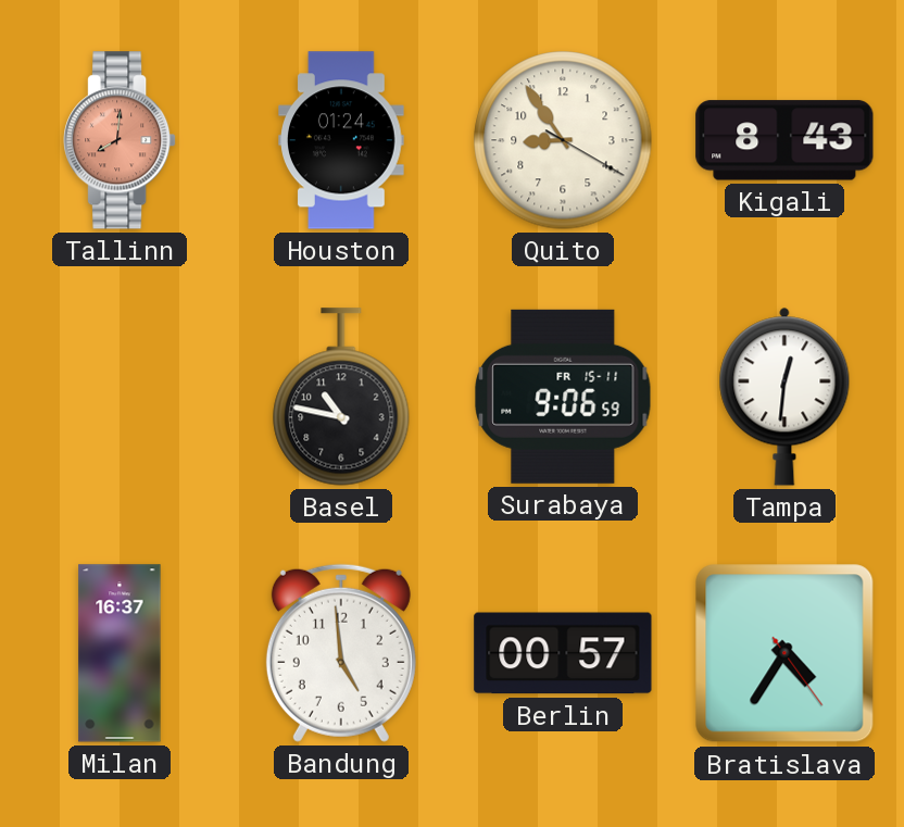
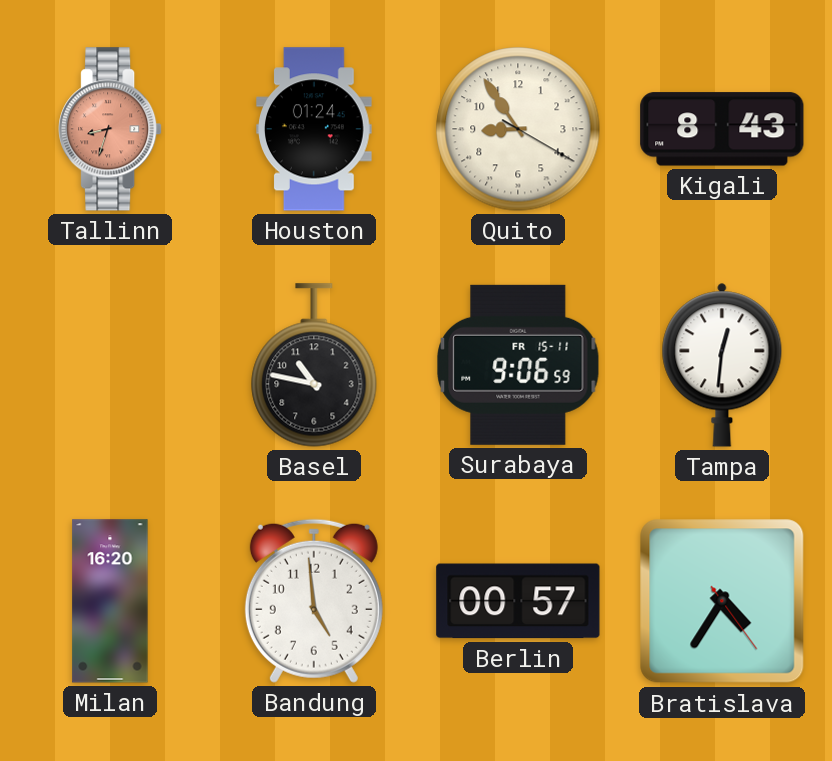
Tallinn: 8:01 -> 8:33
Milan: 16:37 -> 16:20
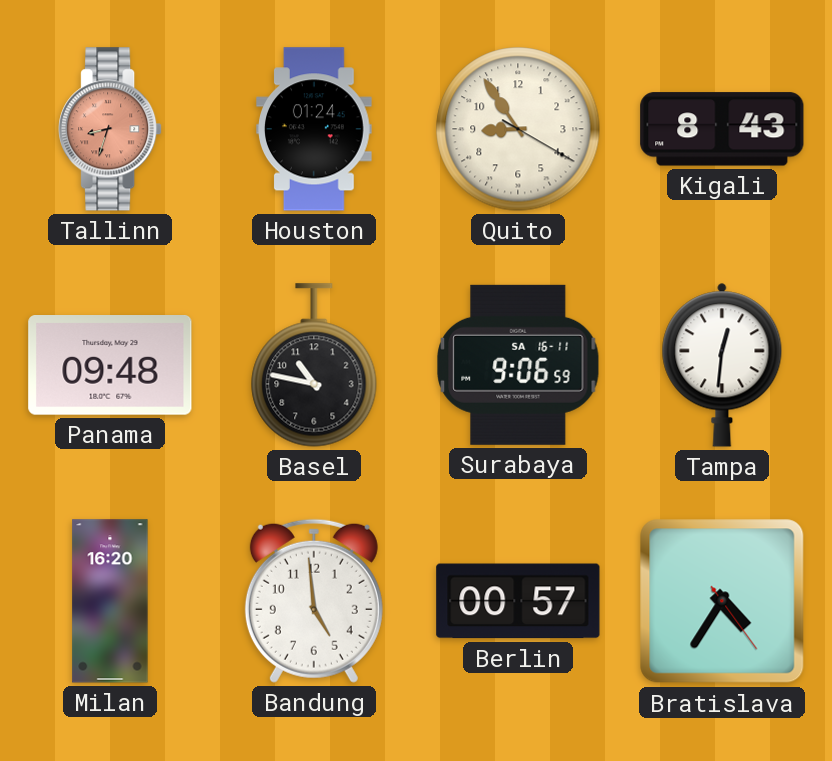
Panama: none -> 09:48
Surabaya date: FR 15-11 -> SA 16-11
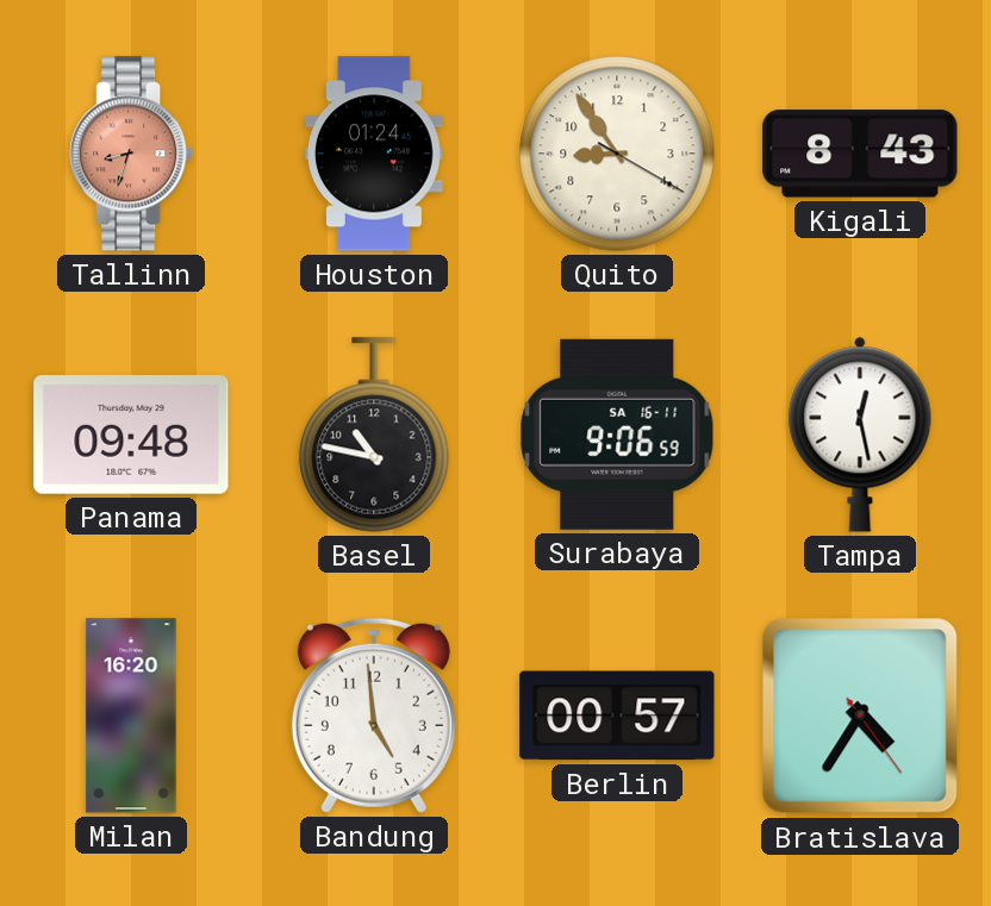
Tampa: 12:31 -> 12:28
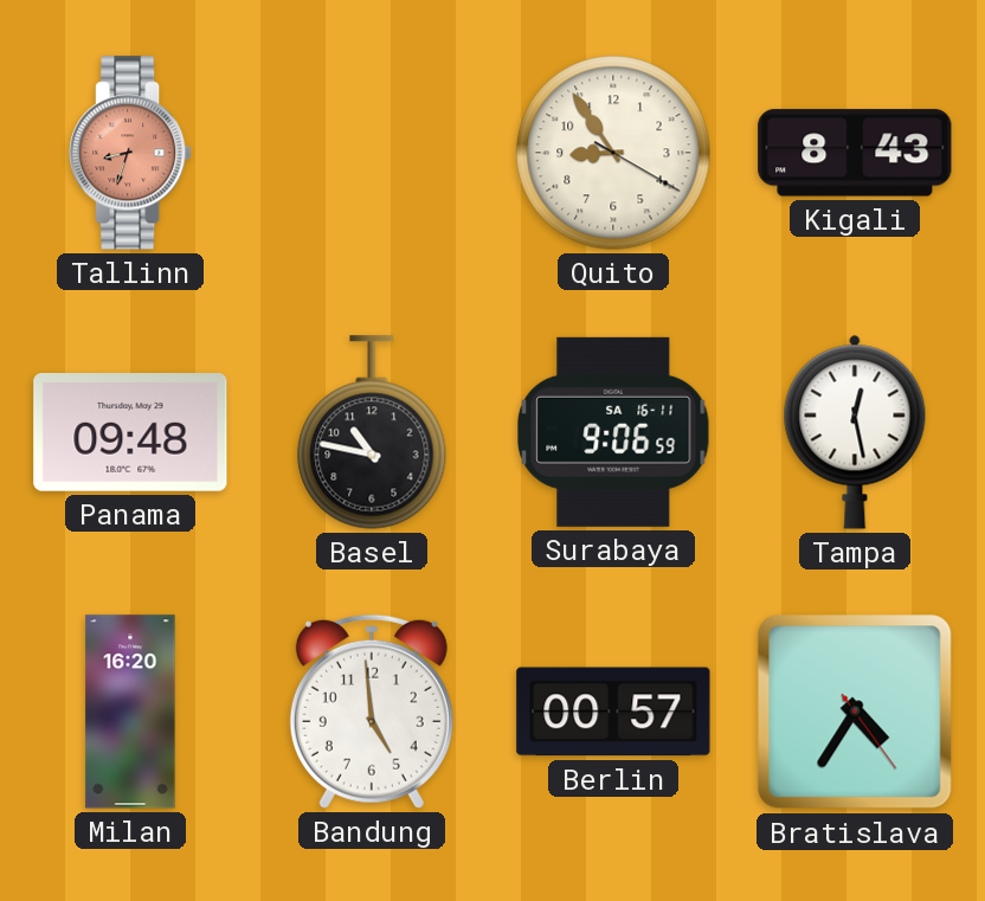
Houston: 01:24 -> none
